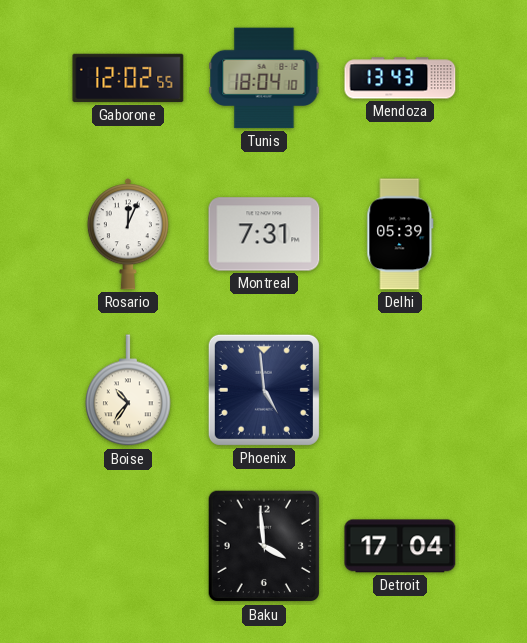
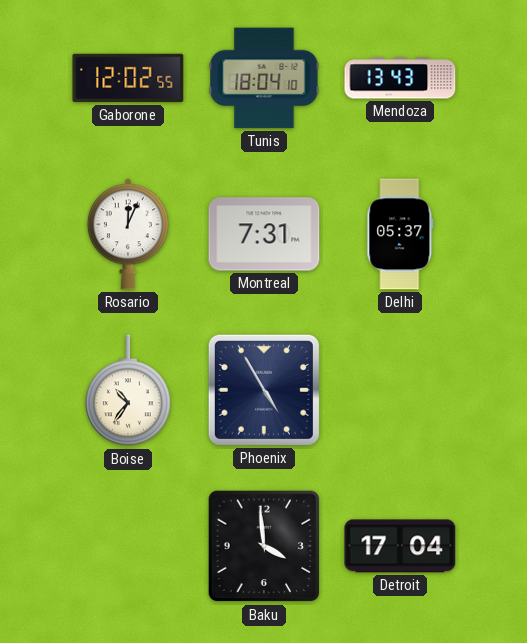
Delhi: 05:39 -> 05:37
Phoenix: 4:59 -> 4:55
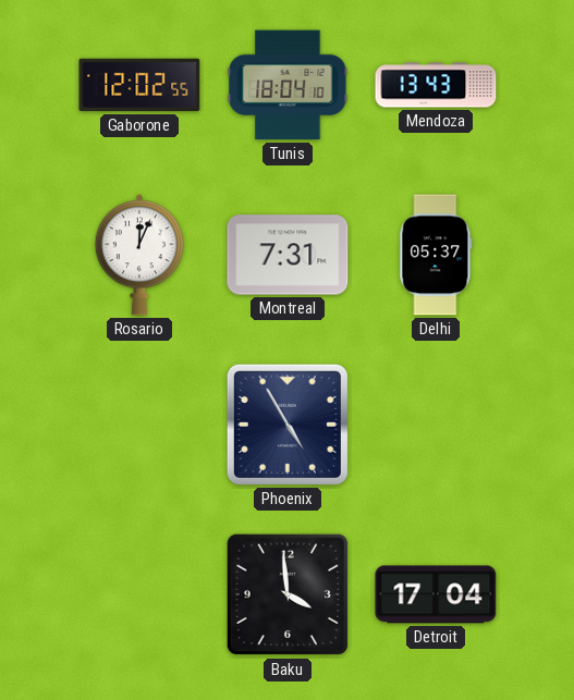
Boise: 10:36 -> none
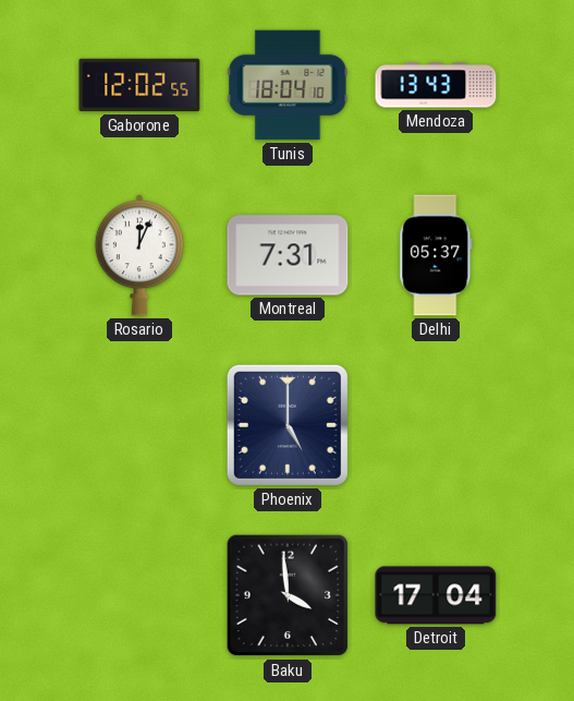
Phoenix: 4:55 -> 5:00
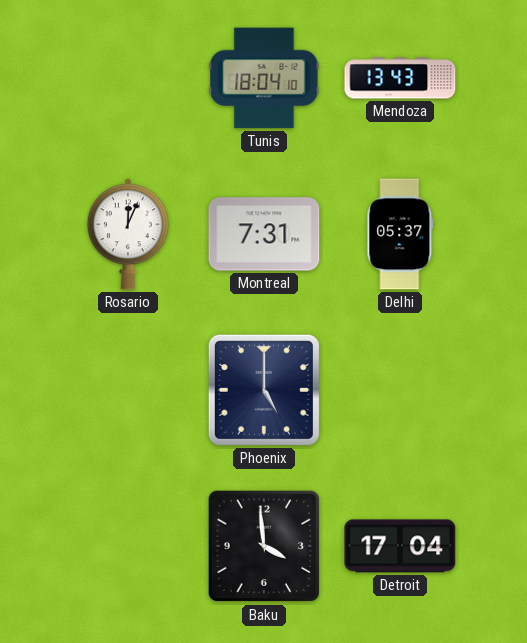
Gaborone: 12:02 -> none
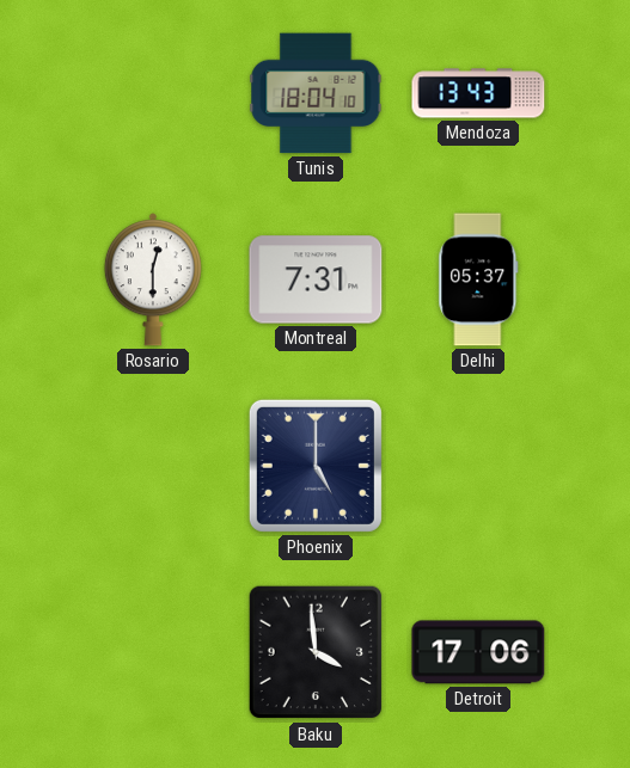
Rosario: 12:04 -> 12:30
Detroit: 17:04 -> 17:06
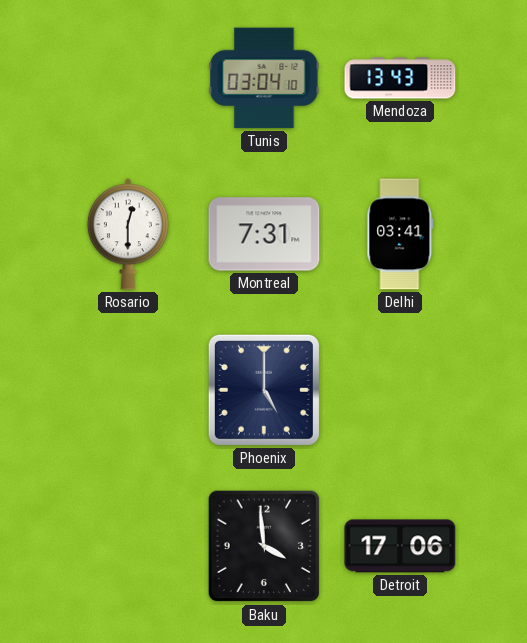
Tunis: 18:04 -> 03:04
Delhi: 05:37 -> 03:41
